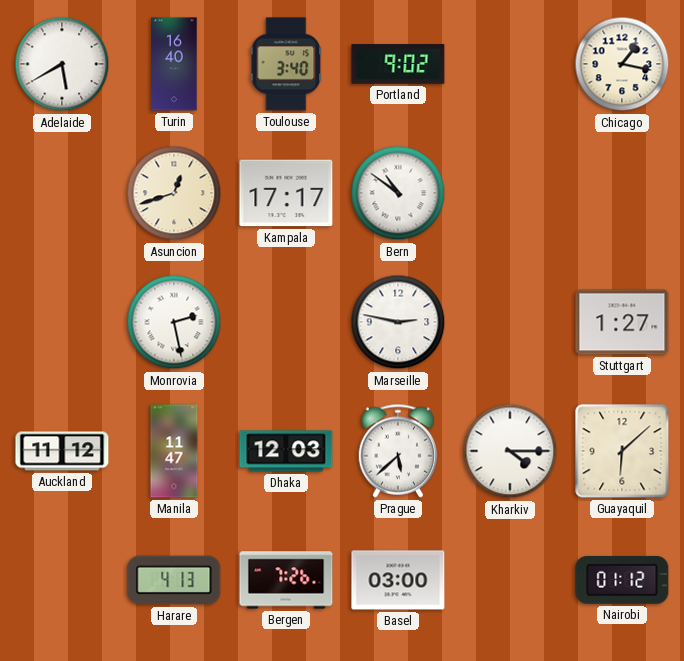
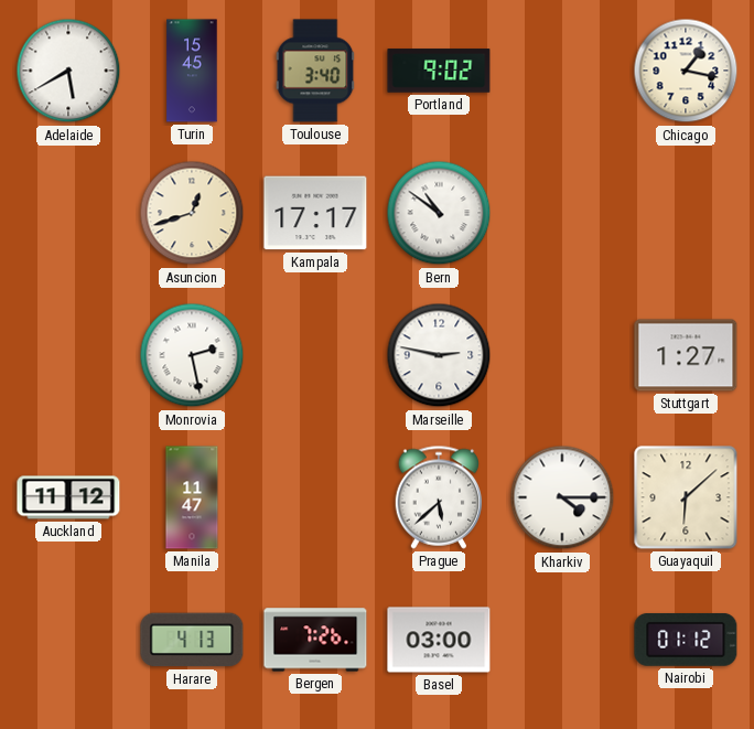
Turin: 16:40 -> 15:45
Dhaka: 12:03 -> none
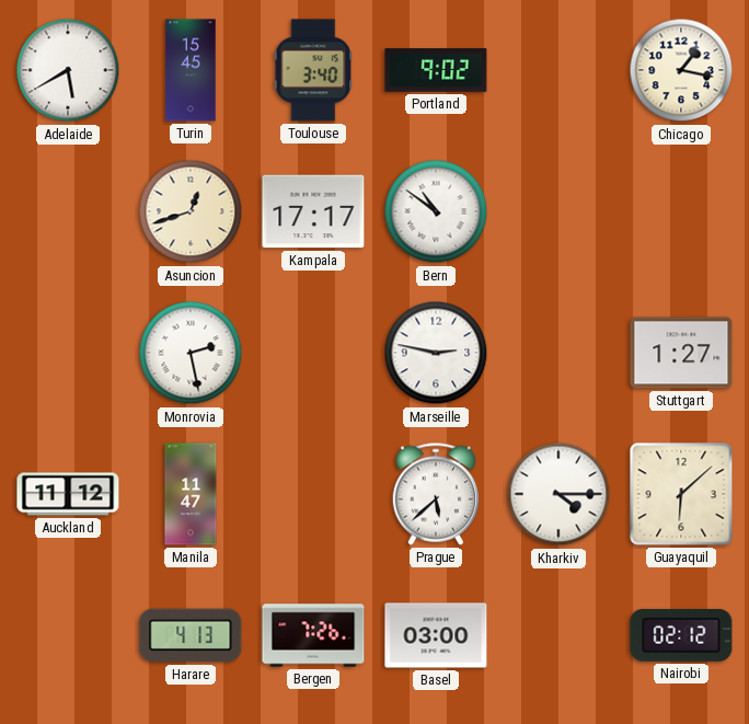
Nairobi: 01:12 -> 02:12
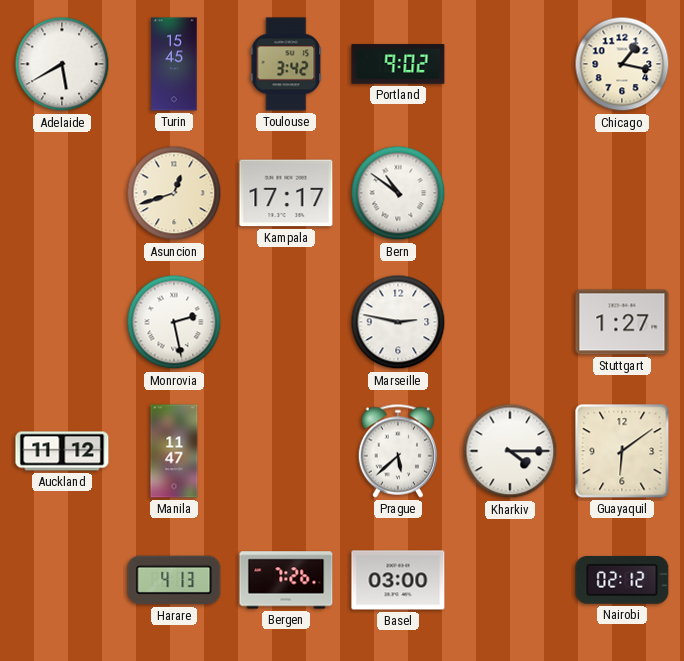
Toulouse: 3:40 -> 3:42
Guayaquil: 6:08 -> 6:09
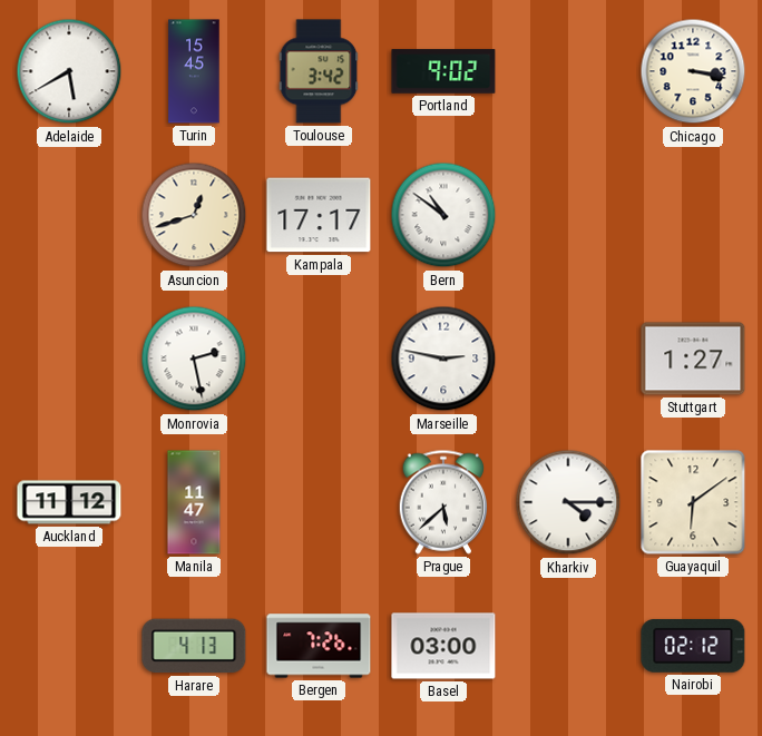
Chicago: 1:17 -> 3:17
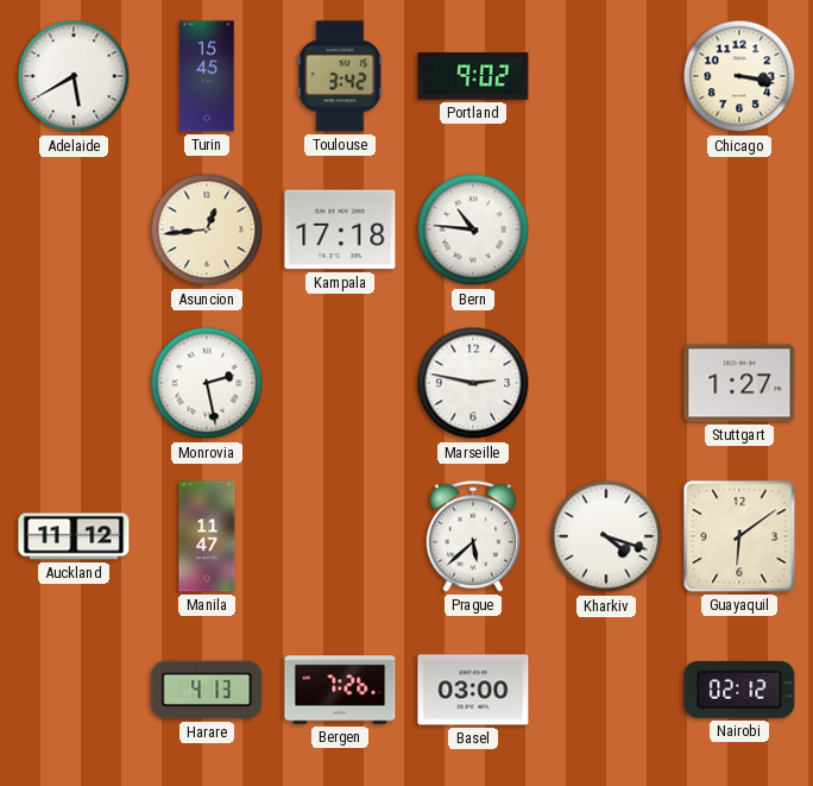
Asuncion: 12:42 -> 12:44
Kampala: 17:17 -> 17:18
Bern: 10:51 -> 10:46
Kharkiv: 4:15 -> 4:18
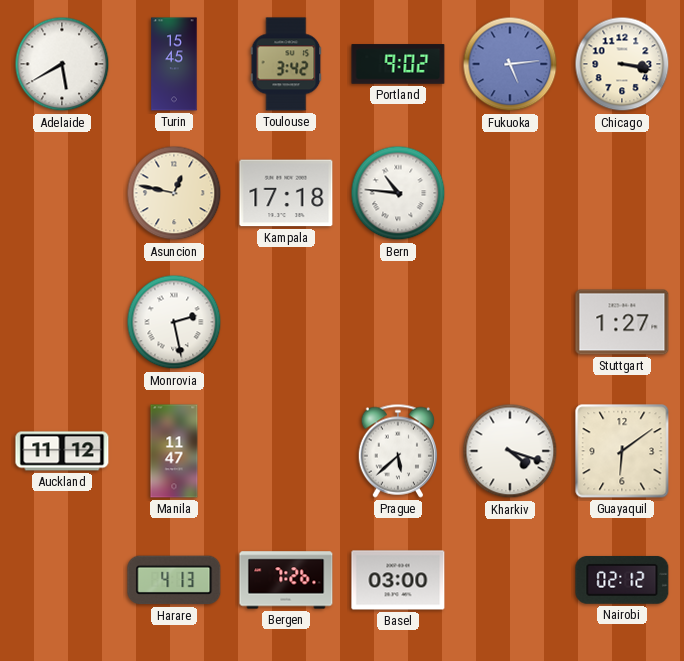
Fukuoka: none -> 5:14
Asuncion: 12:44 -> 12:47
Marseille: 2:47 -> none
